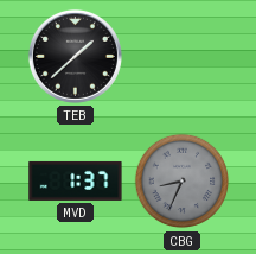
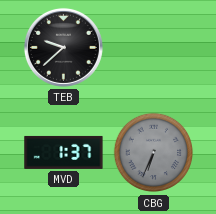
TEB: 1:38 -> 9:38
CBG: 8:34 -> 6:34
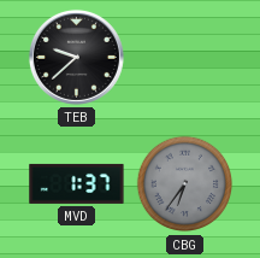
CBG: 6:34 -> 6:36
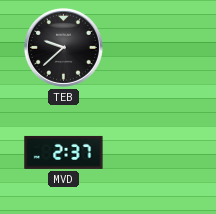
MVD: 1:37 -> 2:37
CBG: 6:36 -> none
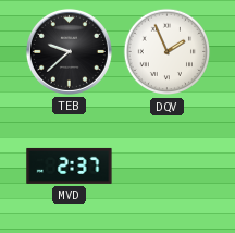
DQV: none -> 1:56
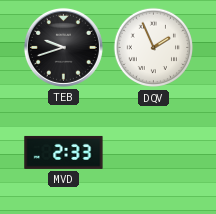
TEB: 9:38 -> 9:42
MVD: 2:37 -> 2:33
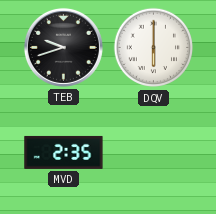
DQV: 1:56 -> 6:00
MVD: 2:33 -> 2:35
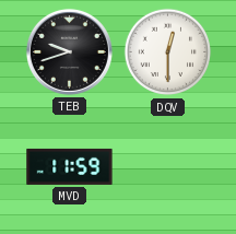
DQV: 6:00 -> 12:30
MVD: 2:35 -> 11:59
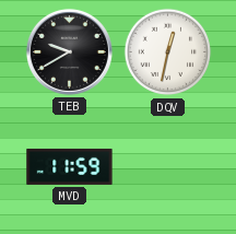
TEB: 9:42 -> 9:40
DQV: 12:30 -> 12:32
